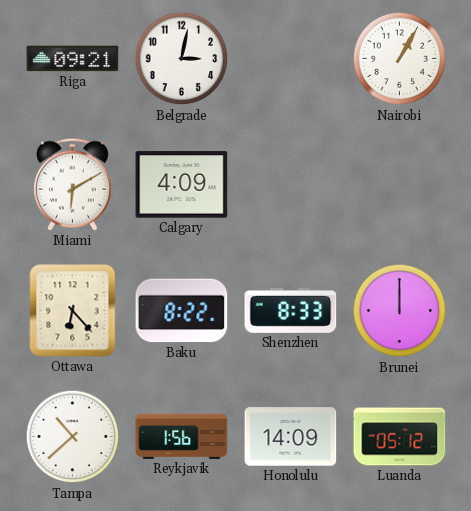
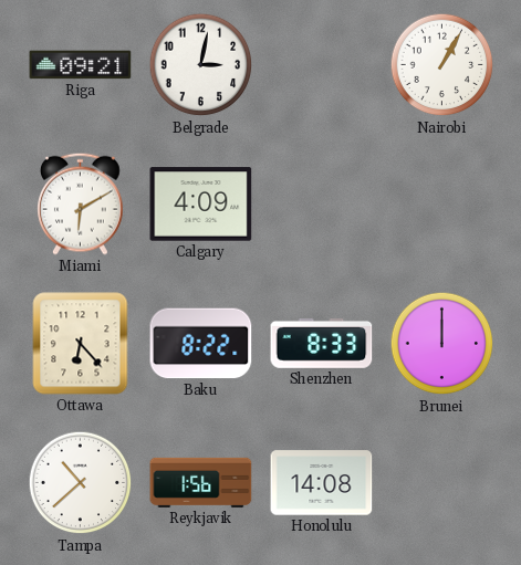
Honolulu: 14:09 -> 14:08
Luanda: 05:12 -> none
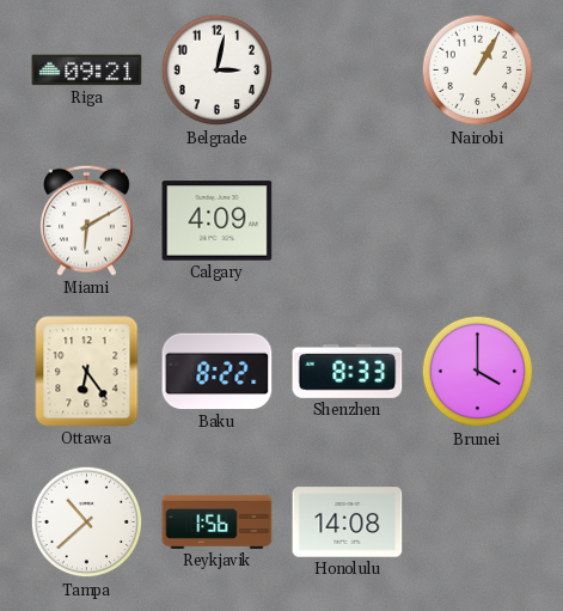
Ottawa: 6:23 -> 6:24
Brunei: 12:00 -> 4:00
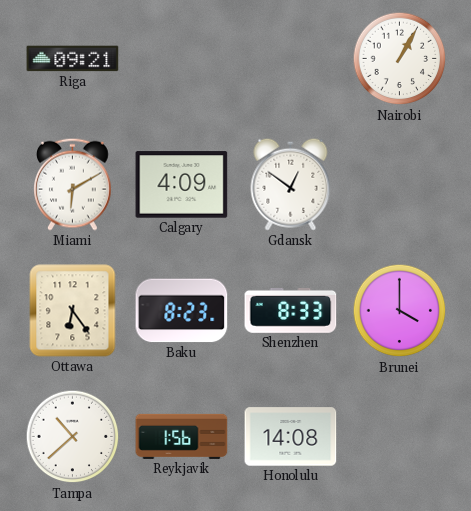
Belgrade: 3:02 -> none
Gdansk: none -> 12:51
Baku: 8:22 -> 8:23
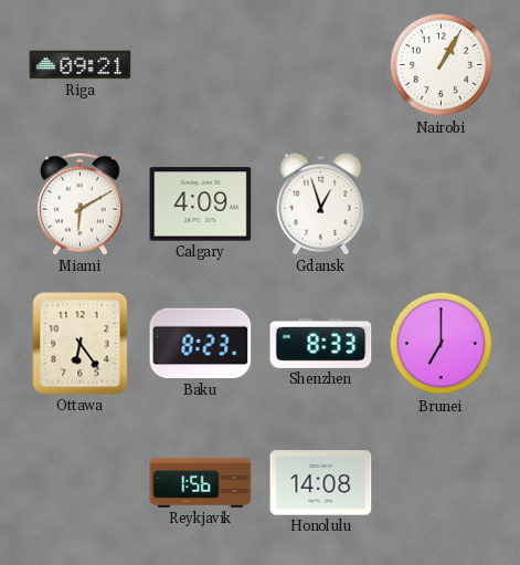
Gdansk: 12:51 -> 12:57
Brunei: 4:00 -> 7:00
Tampa: 10:38 -> none
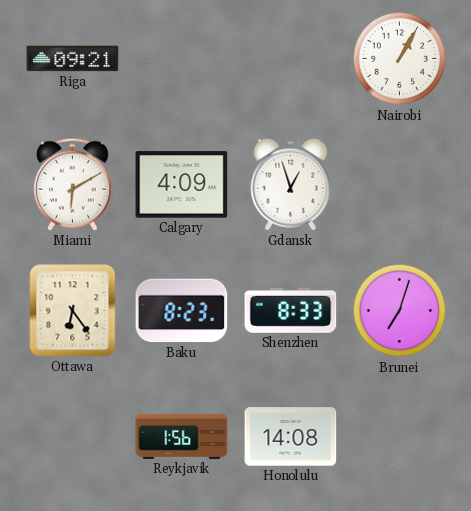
Brunei: 7:00 -> 7:03
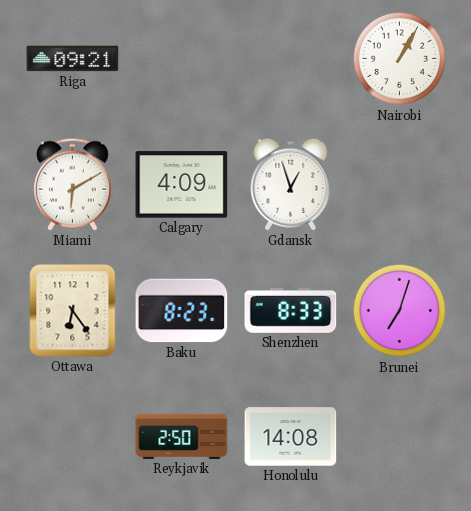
Reykjavik: 1:56 -> 2:50
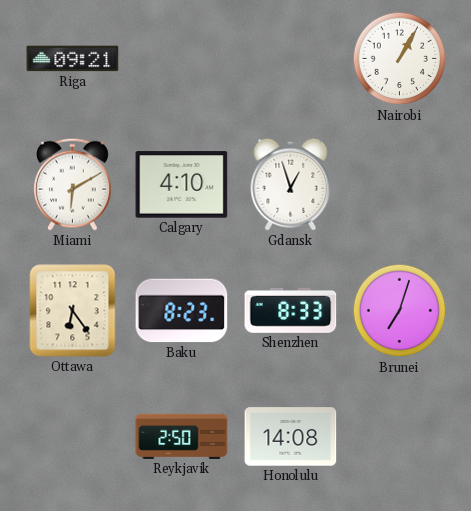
Calgary: 4:09 -> 4:10
